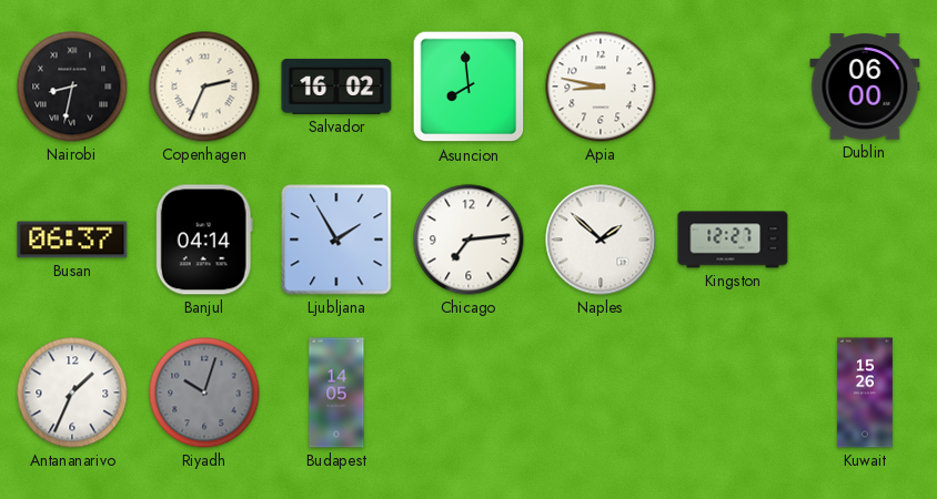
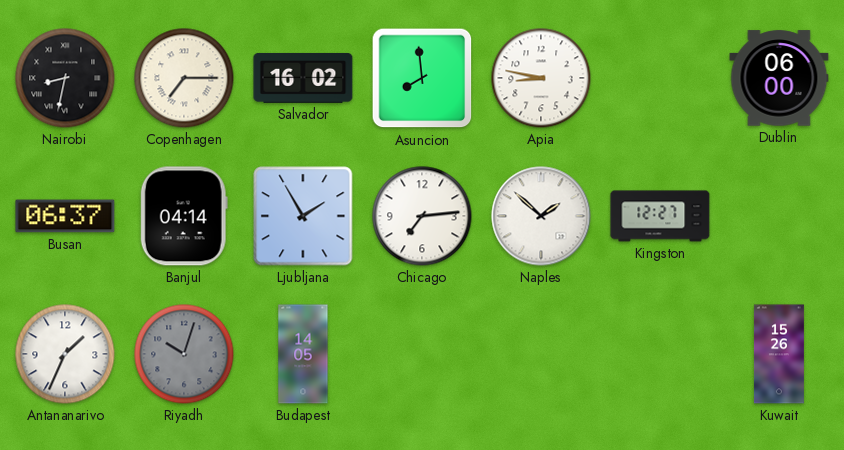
Copenhagen: 2:34 -> 7:15
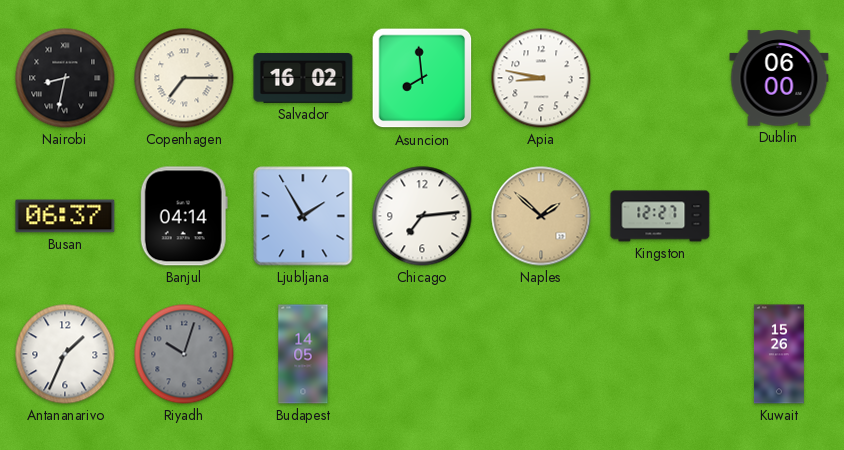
Naples dial: white -> champagne
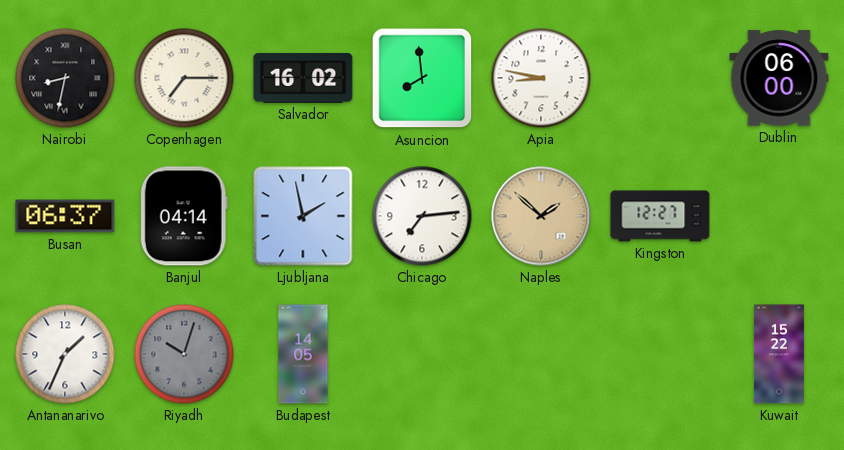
Ljubljana: 1:55 -> 1:58
Kuwait: 15:26 -> 15:22
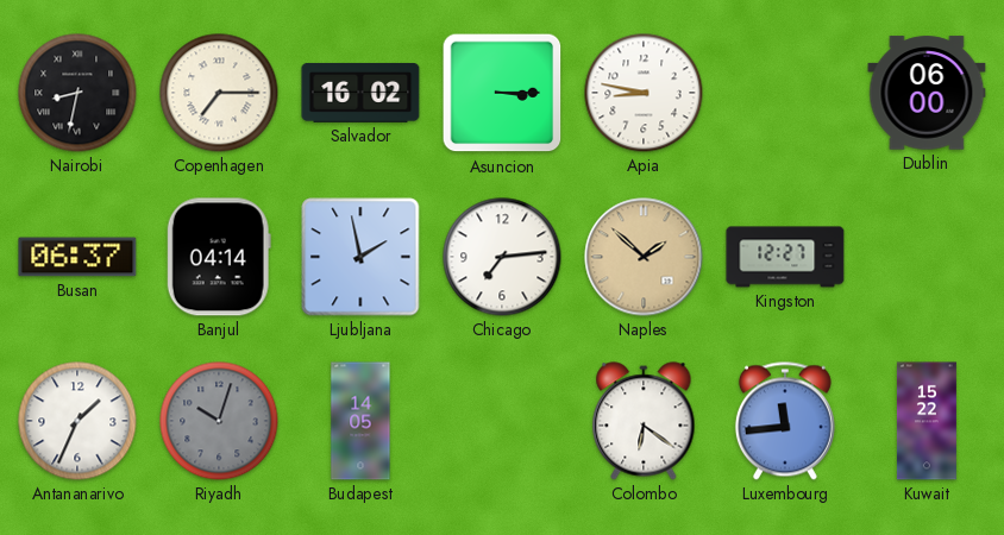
Asuncion: 7:59 -> 3:15
Colombo: none -> 6:21
Luxembourg: none -> 11:44
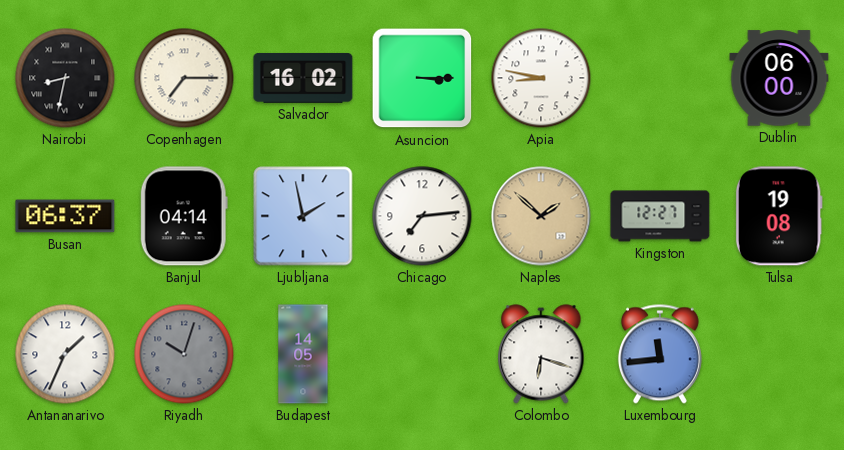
Tulsa: none -> 19:08
Colombo: 6:21 -> 6:18
Kuwait: 15:22 -> none
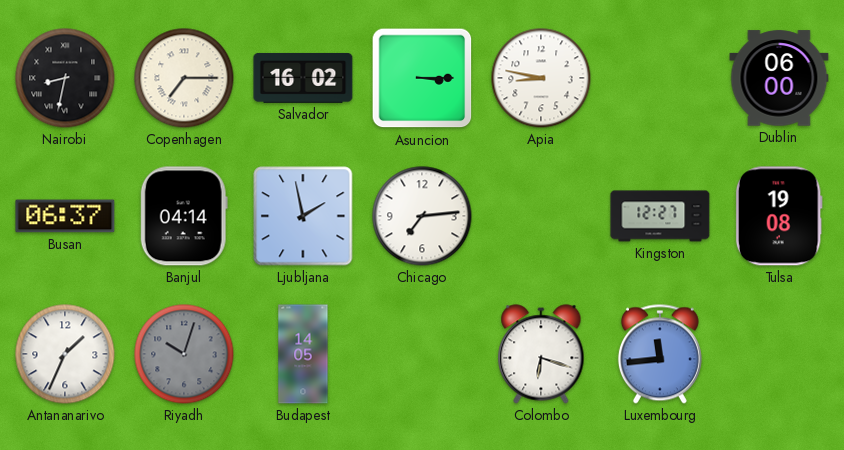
Naples: 1:52 -> none
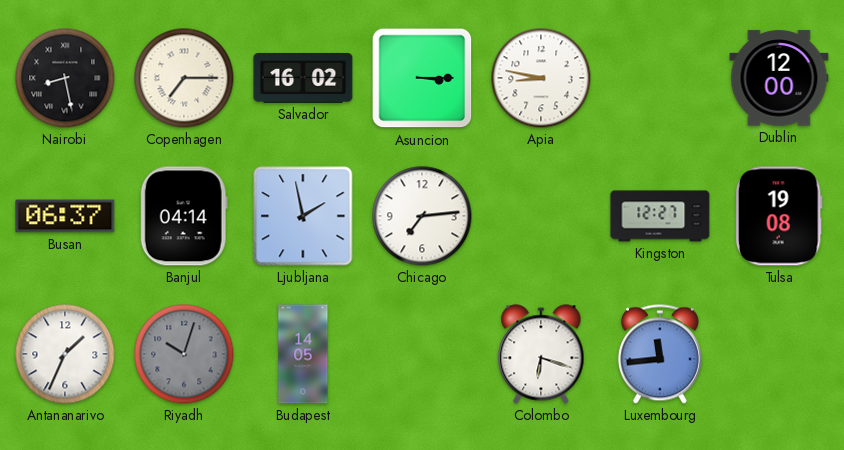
Nairobi: 8:32 -> 8:28
Dublin: 06:00 -> 12:00
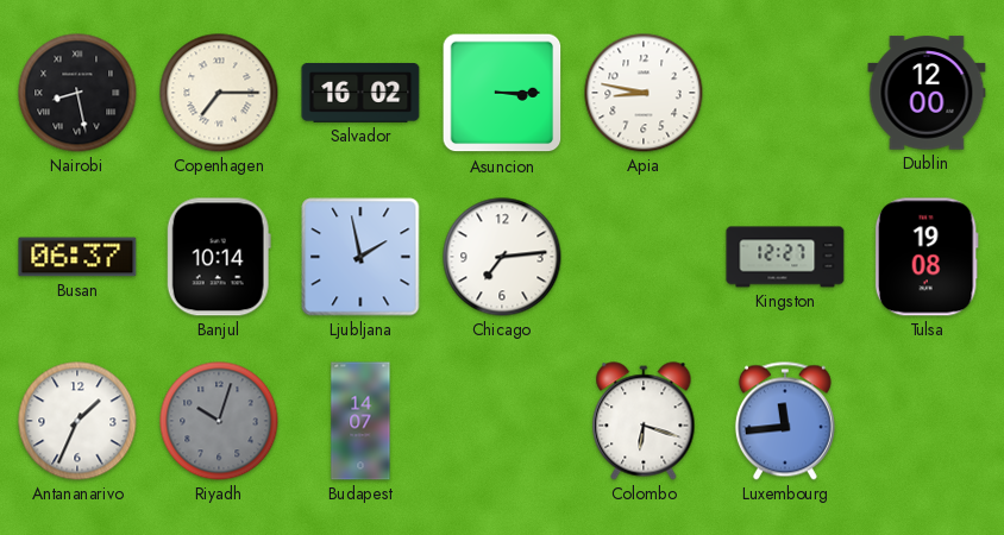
Banjul: 04:14 -> 10:14
Budapest: 14:05 -> 14:07
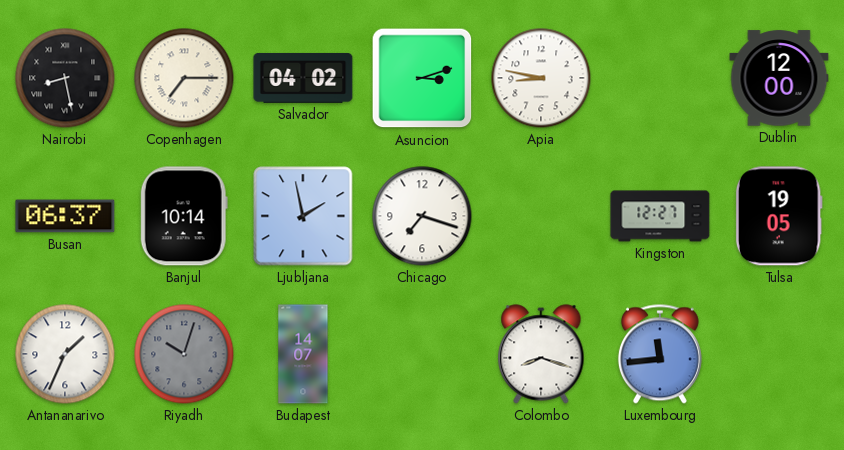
Salvador: 16:02 -> 04:02
Asuncion: 3:15 -> 3:12
Chicago: 7:14 -> 7:18
Tulsa: 19:08 -> 19:05
Colombo: 6:18 -> 8:18
